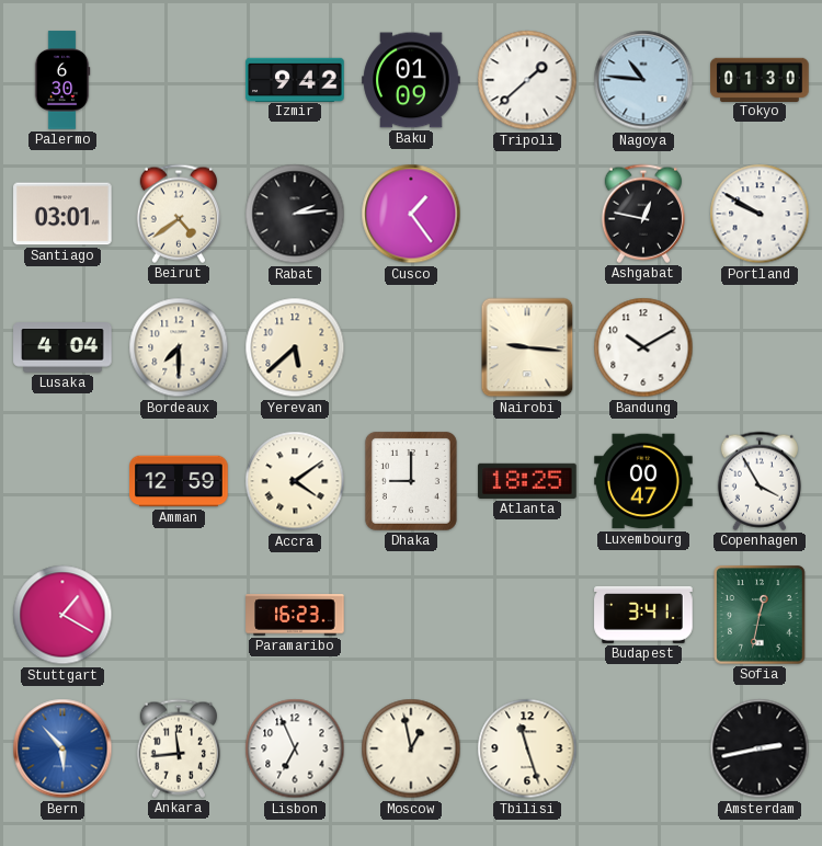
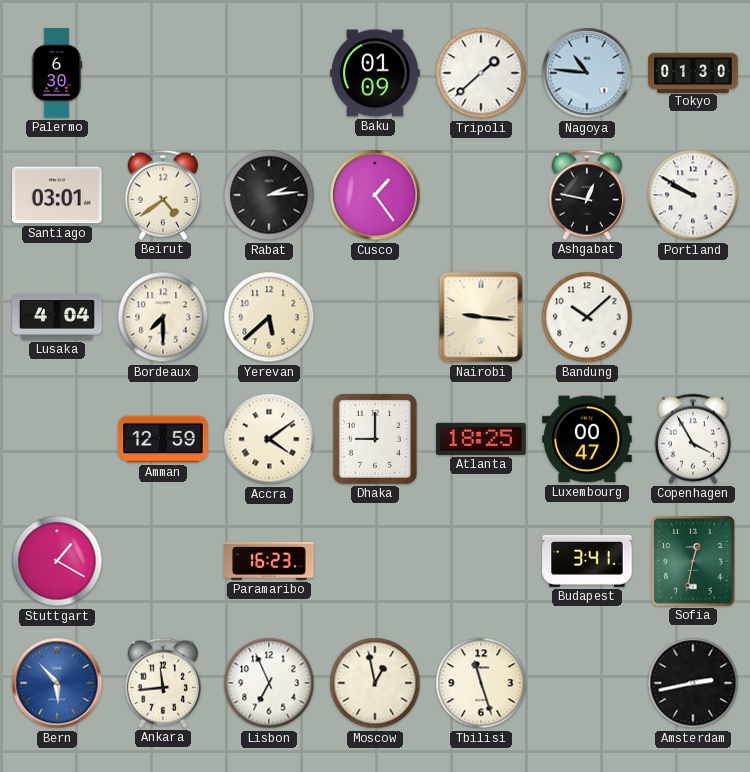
Izmir: 9:42 -> none
Bandung: 10:10 -> 10:08
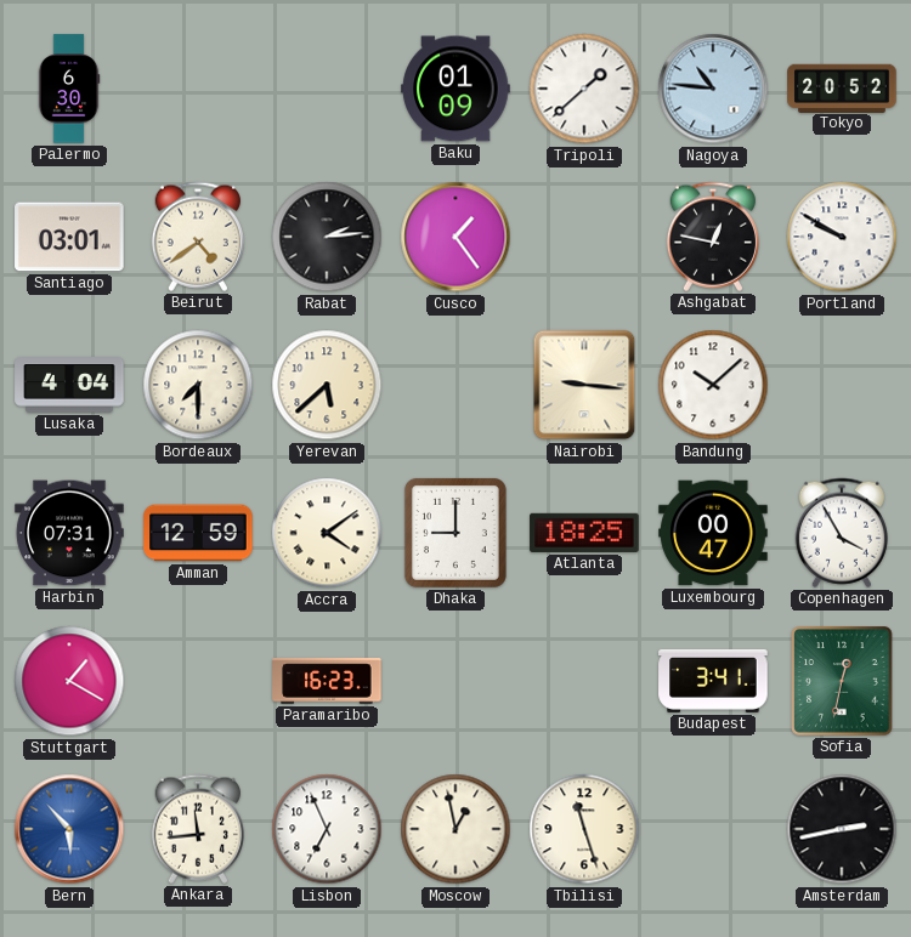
Tokyo: 01:30 -> 20:52
Harbin: none -> 07:31
